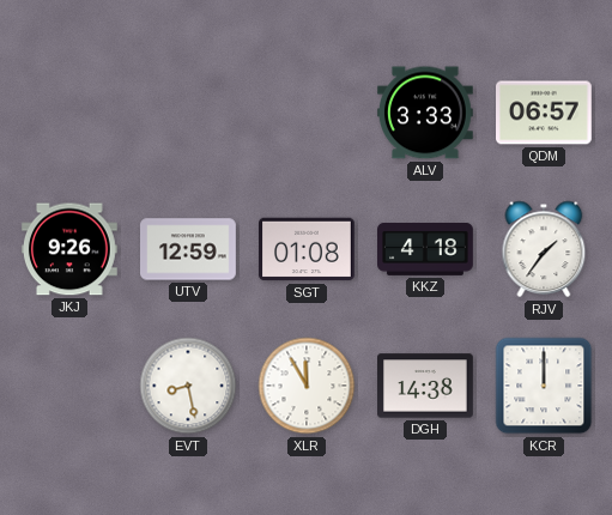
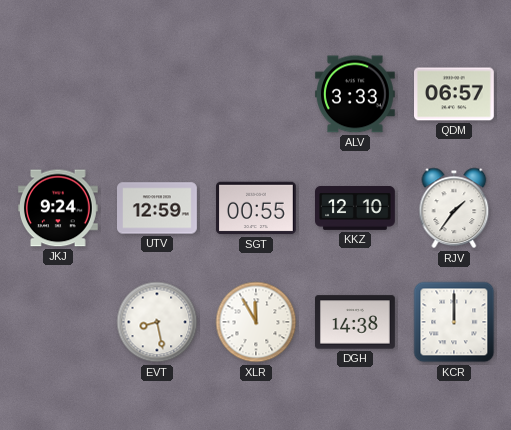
JKJ: 9:26 -> 9:24
SGT: 01:08 -> 00:55
KKZ: 4:18 -> 12:10
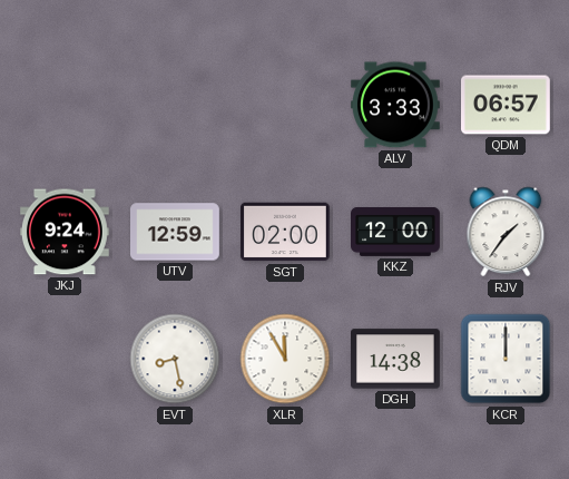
SGT: 00:55 -> 02:00
KKZ: 12:10 -> 12:00
